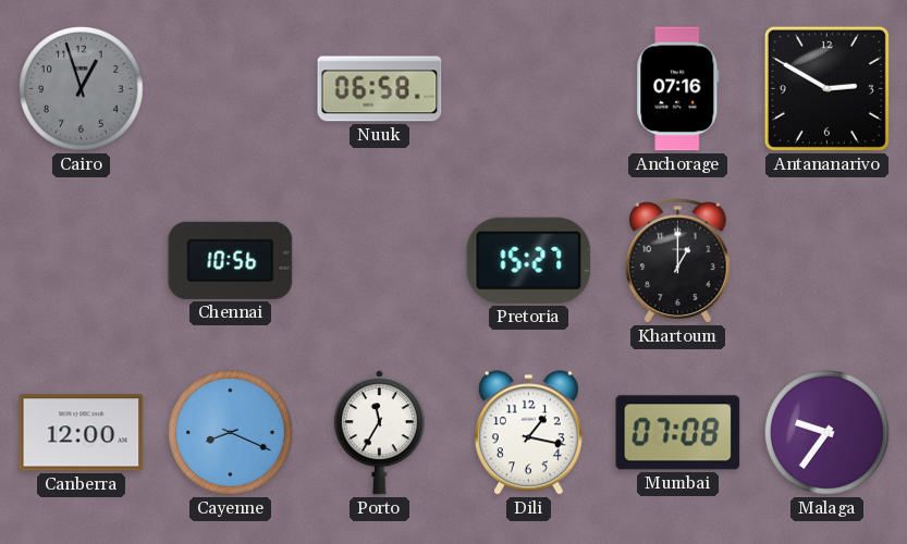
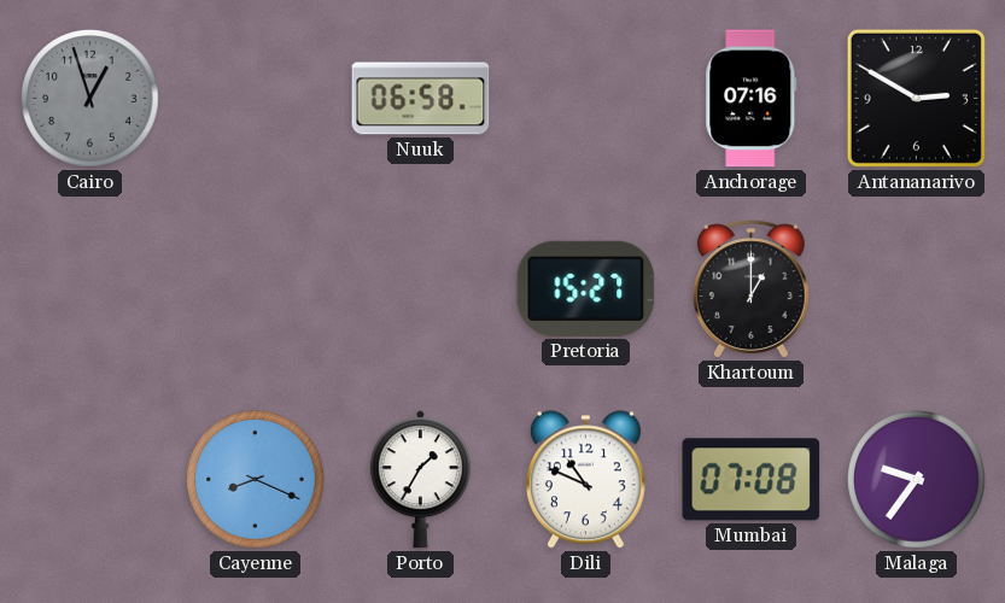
Chennai: 10:56 -> none
Canberra: 12:00 -> none
Porto: 11:35 -> 1:35
Dili: 1:17 -> 10:49
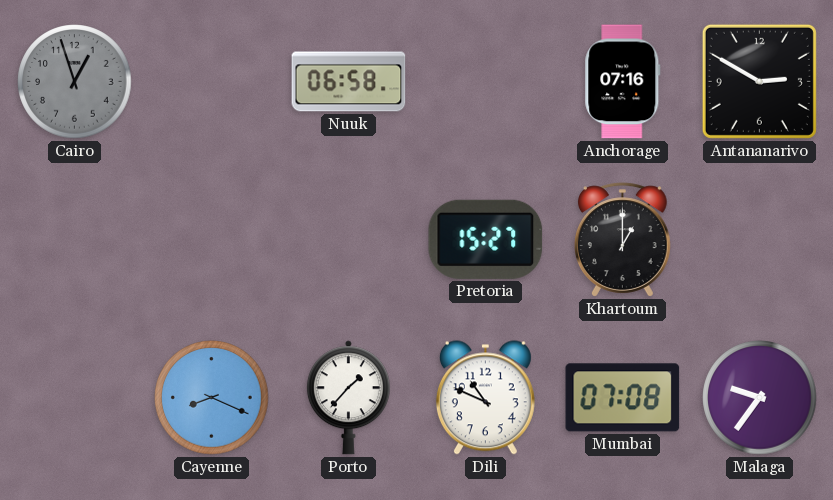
Porto: 1:35 -> 1:37
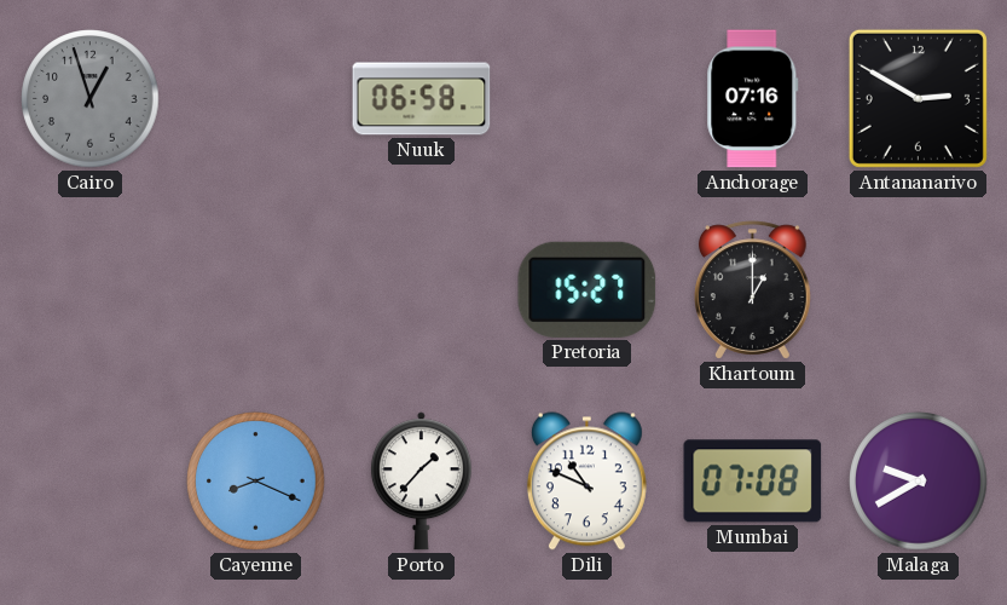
Malaga: 9:36 -> 9:40
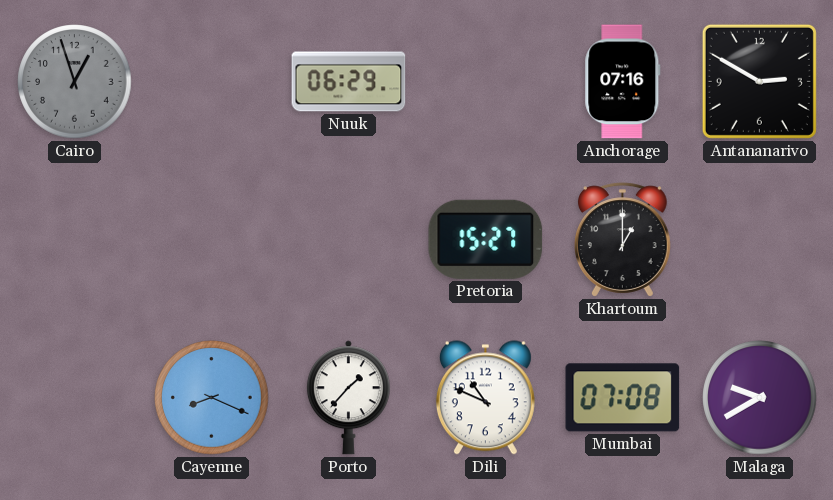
Nuuk: 06:58 -> 06:29
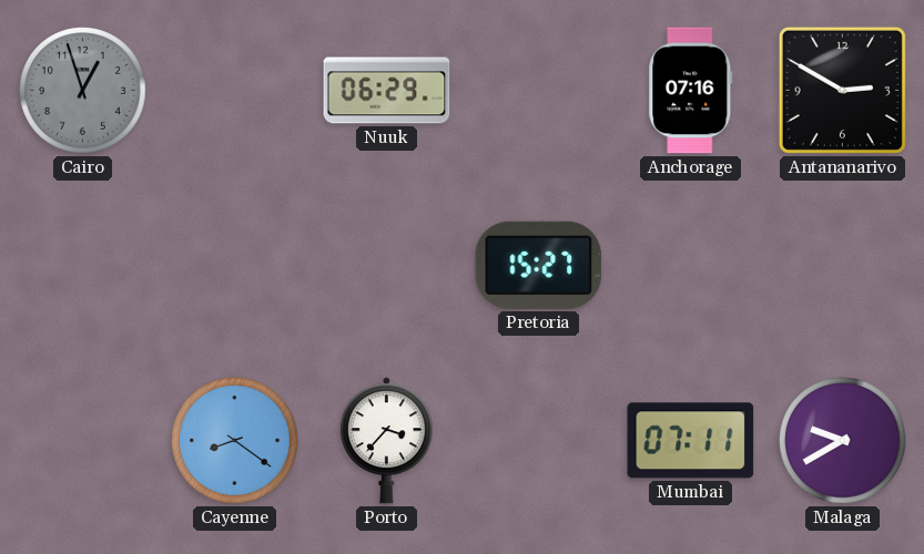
Khartoum: 1:00 -> none
Cayenne: 8:19 -> 8:21
Porto: 1:37 -> 3:37
Dili: 10:49 -> none
Mumbai: 07:08 -> 07:11
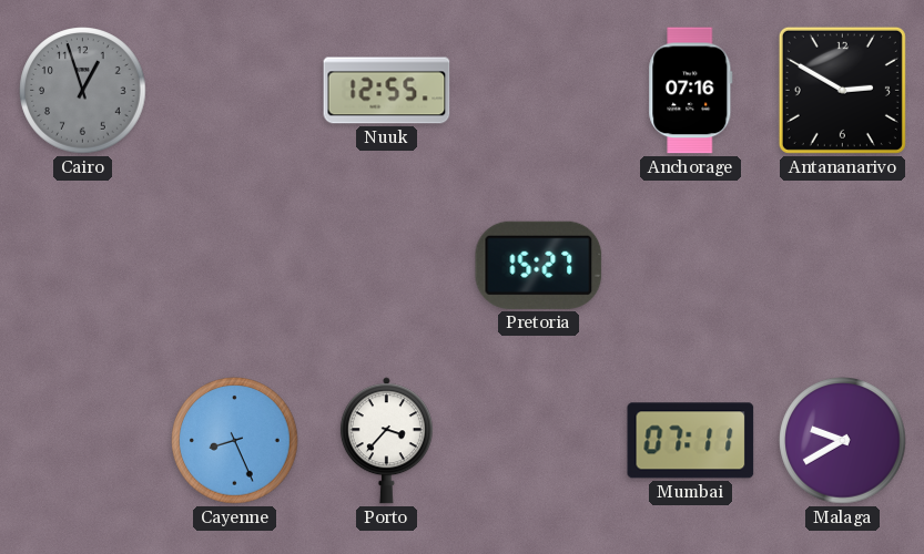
Nuuk: 06:29 -> 12:55
Cayenne: 8:21 -> 8:26
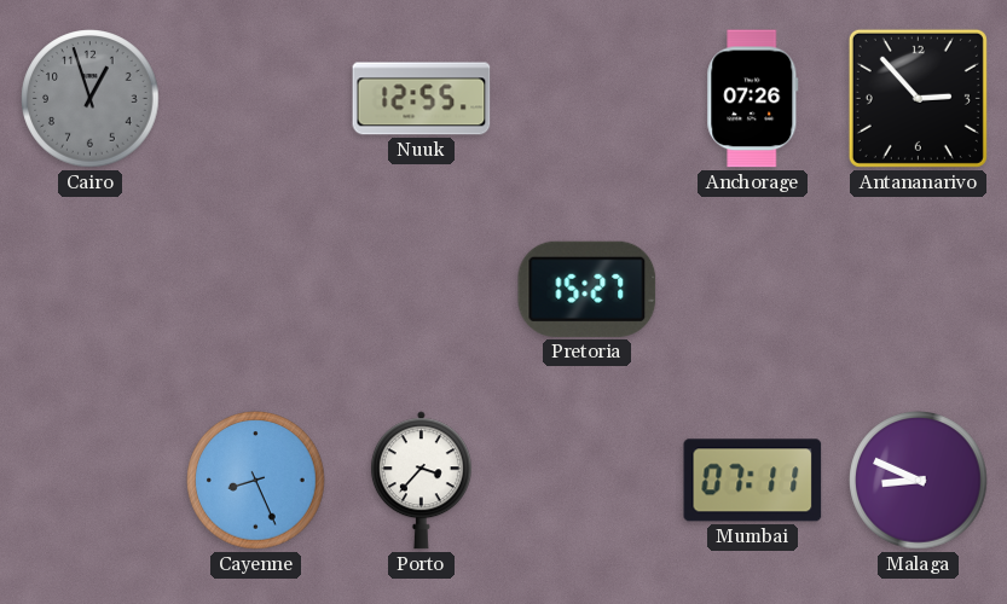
Anchorage: 07:16 -> 07:26
Antananarivo: 2:50 -> 2:53
Malaga: 9:40 -> 8:49
